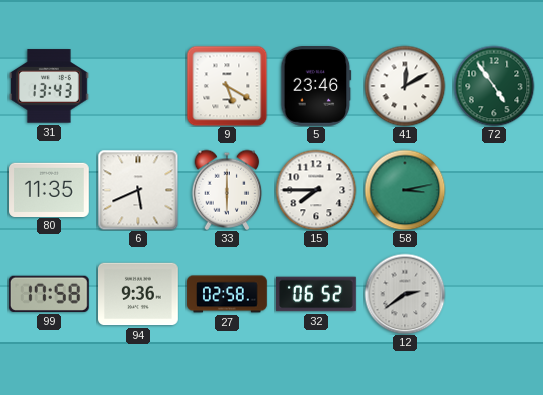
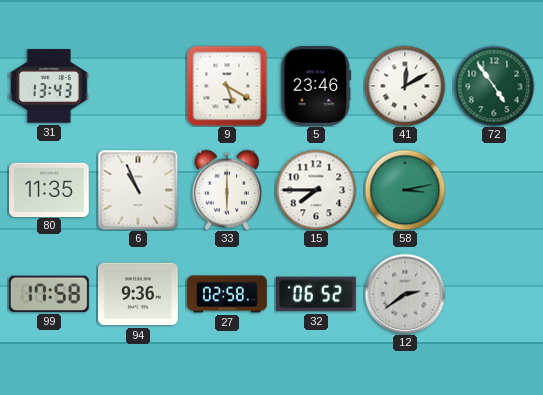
6: 5:41 -> 10:56
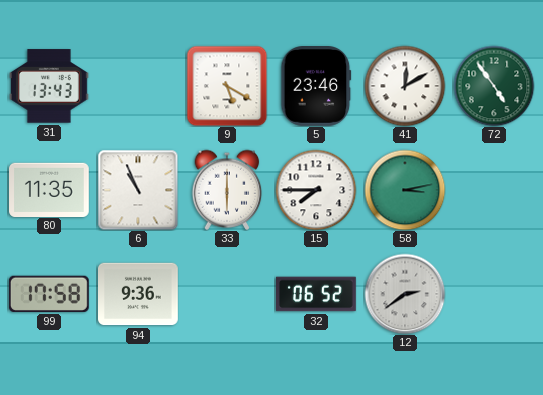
27: 02:58 -> none
